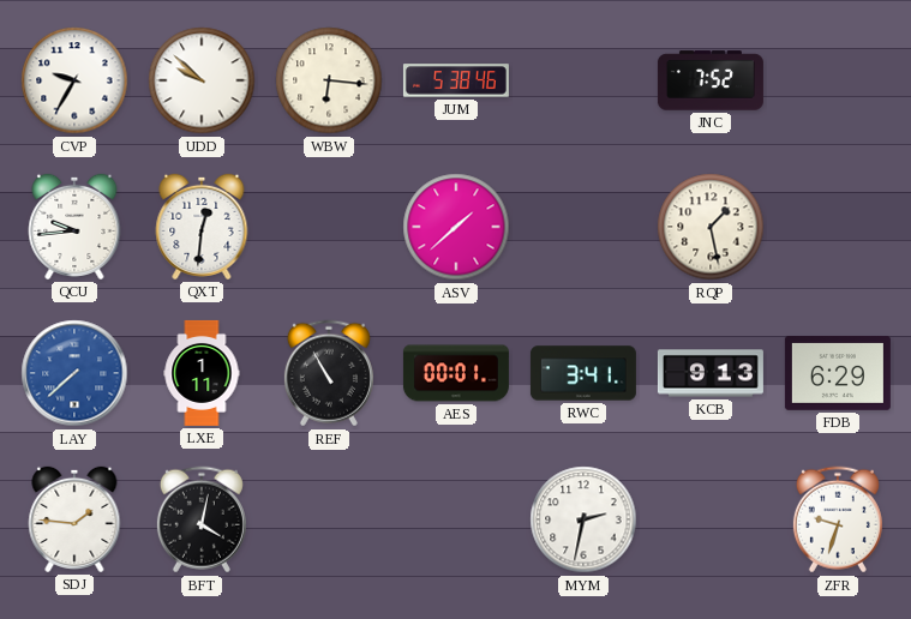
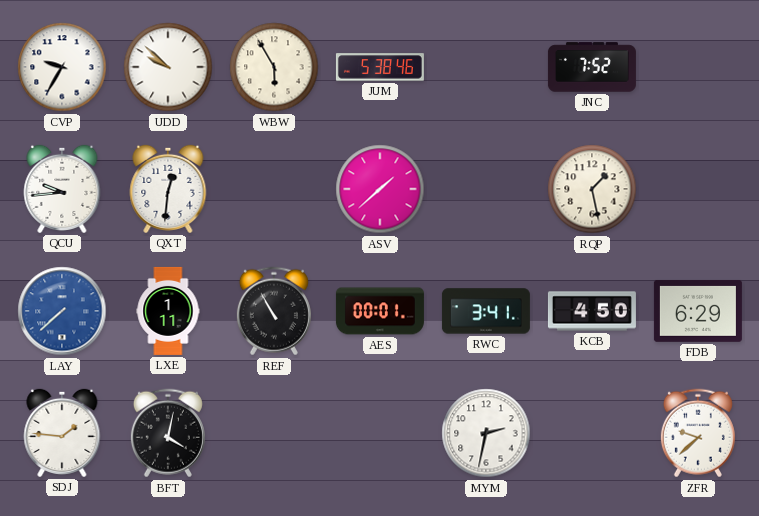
WBW: 6:16 -> 5:55
KCB: 9:13 -> 4:50
ZFR: 9:33 -> 9:38
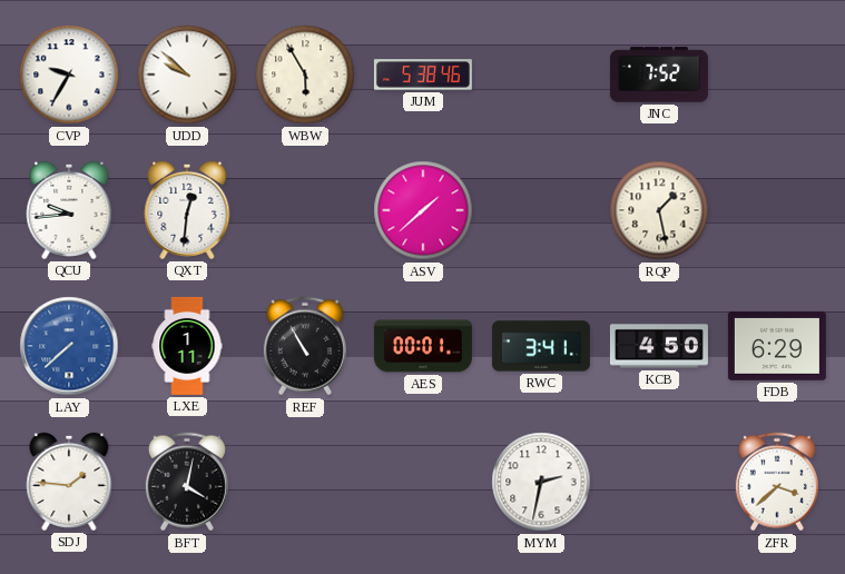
ZFR: 9:38 -> 3:38
